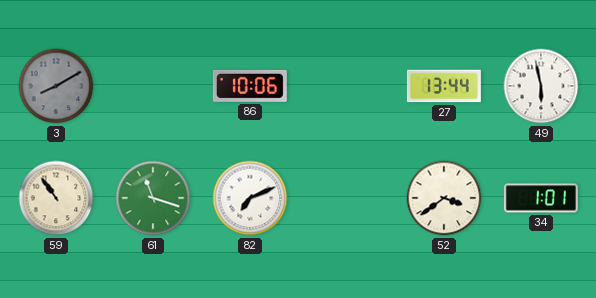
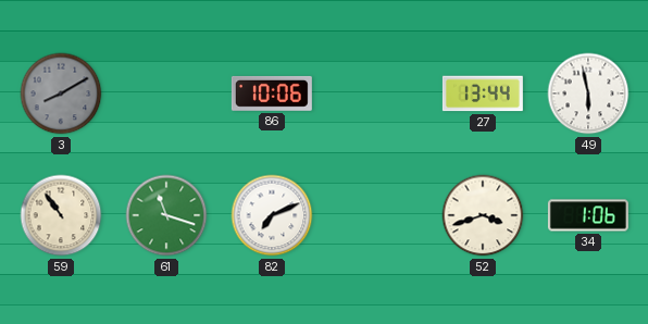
52: 3:39 -> 3:42
34: 1:01 -> 1:06
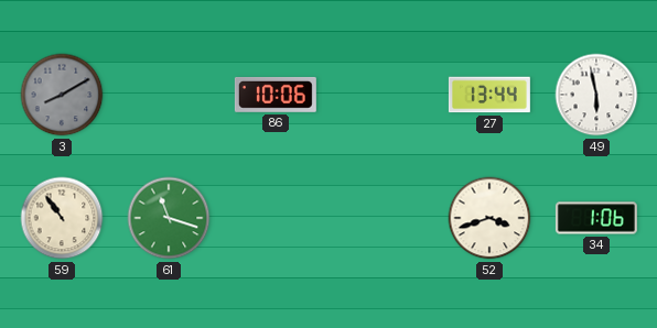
82: 7:11 -> none
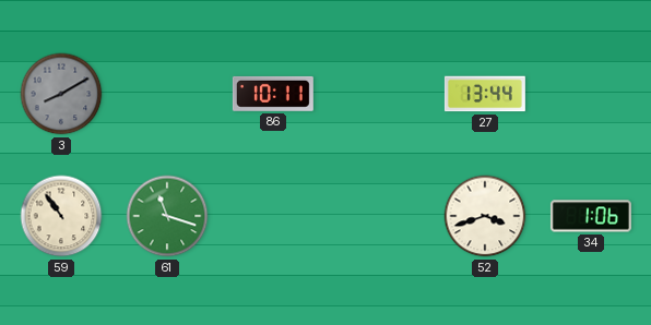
86: 10:06 -> 10:11
49: 5:58 -> none
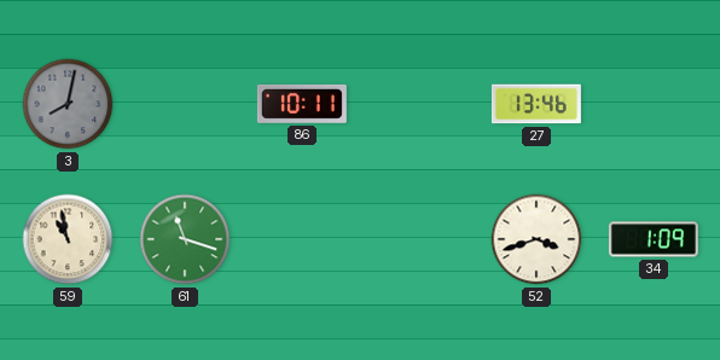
3: 8:10 -> 8:02
27: 13:44 -> 13:46
59: 10:54 -> 10:58
34: 1:06 -> 1:09
